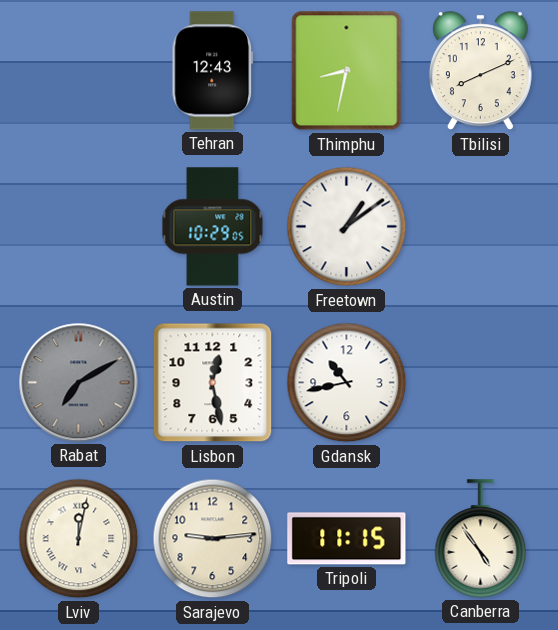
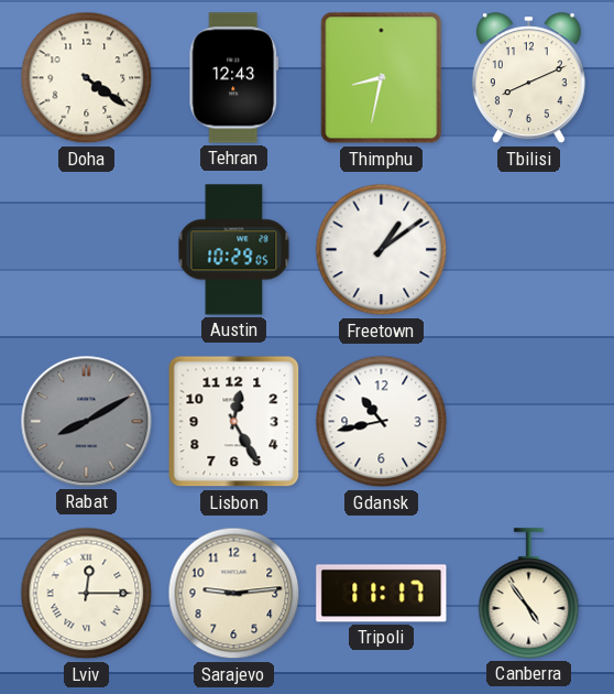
Doha: none -> 4:21
Rabat: 7:10 -> 8:10
Lisbon: 12:28 -> 12:25
Lviv: 12:02 -> 12:15
Tripoli: 11:15 -> 11:17
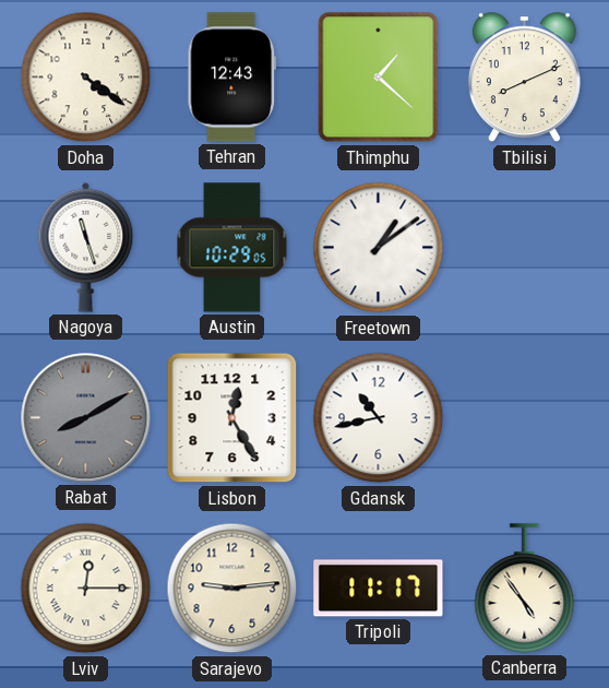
Thimphu: 8:32 -> 1:22
Nagoya: none -> 11:27
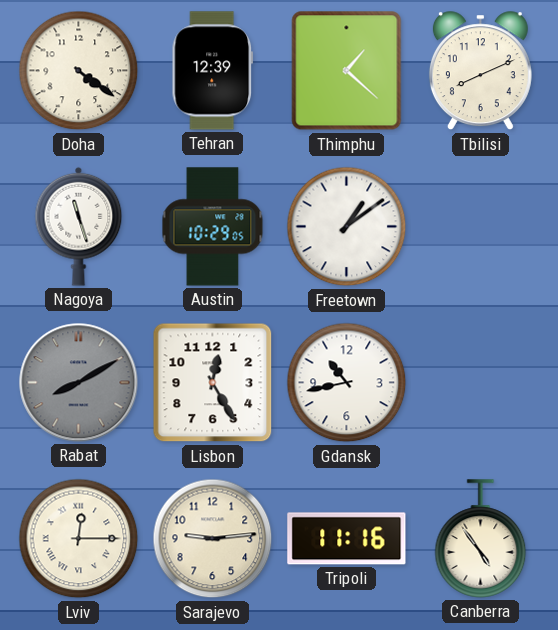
Tehran: 12:43 -> 12:39
Tripoli: 11:17 -> 11:16
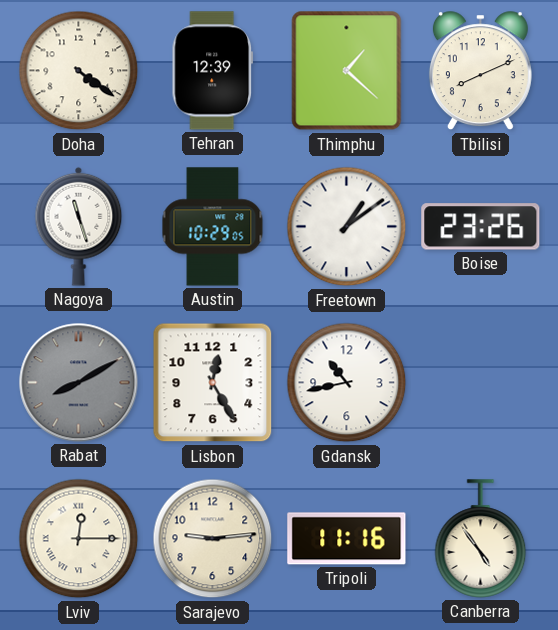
Boise: none -> 23:26
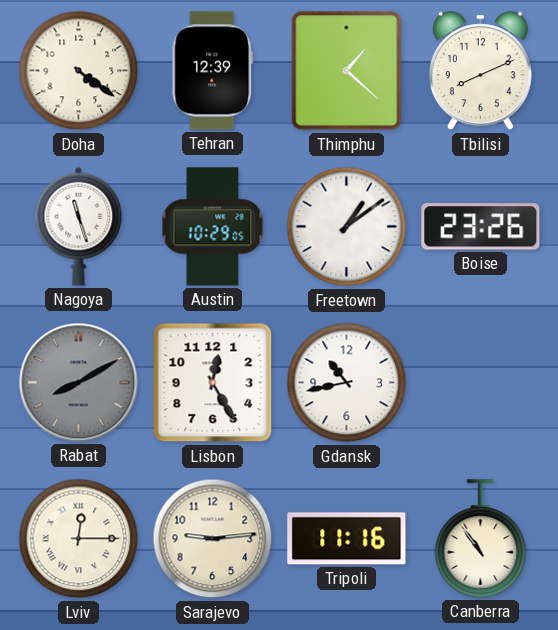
Canberra: 4:54 -> 10:54
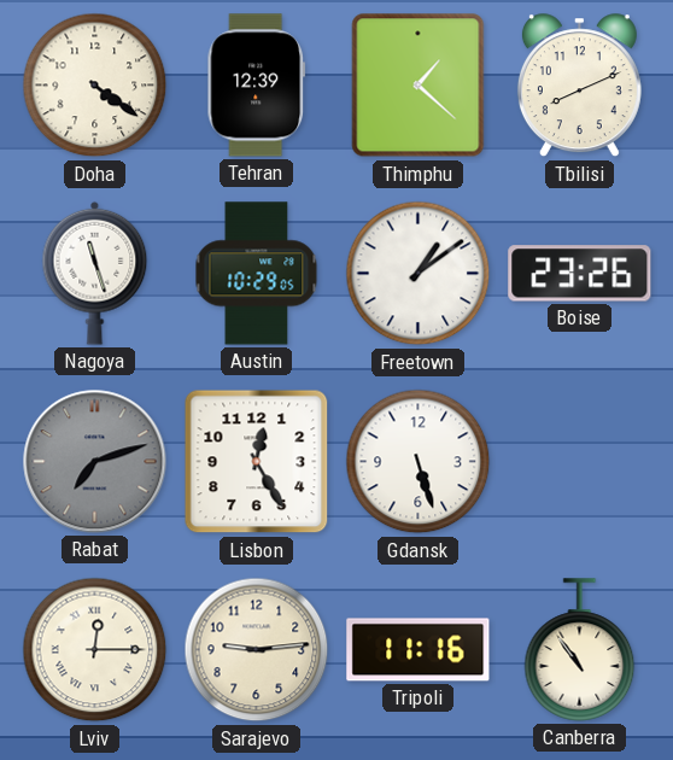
Rabat: 8:10 -> 7:12
Gdansk: 10:43 -> 5:27
